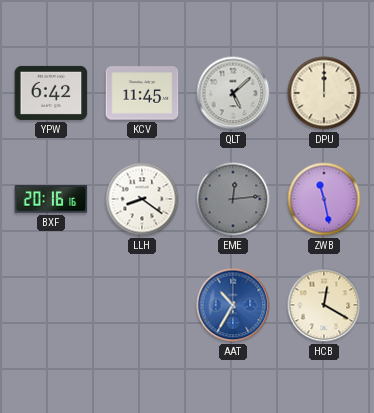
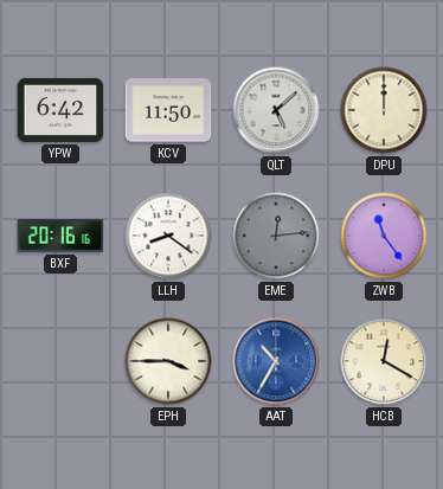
KCV: 11:45 -> 11:50
ZWB: 11:28 -> 11:24
EPH: none -> 3:45
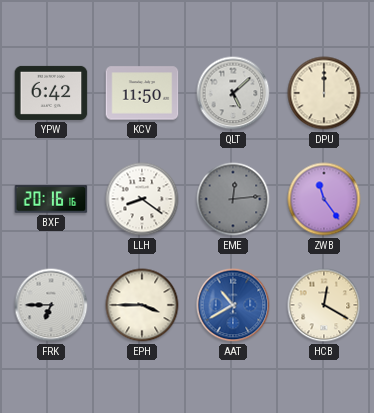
FRK: none -> 6:45
AAT: 10:35 -> 10:40
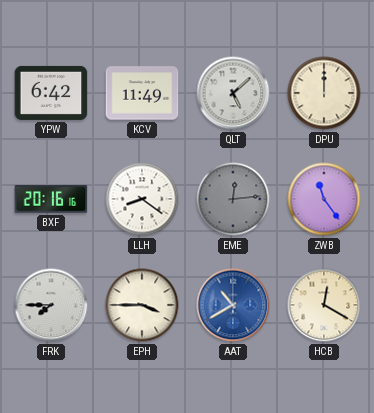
KCV: 11:50 -> 11:49
FRK: 6:45 -> 7:45
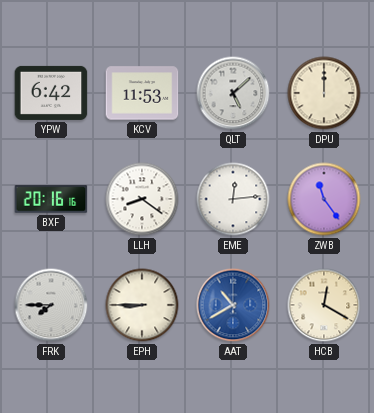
KCV: 11:49 -> 11:53
EME dial: grey -> white
EPH: 3:45 -> 8:45
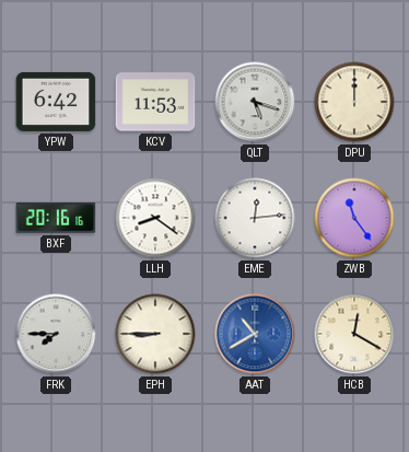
QLT: 5:08 -> 5:18
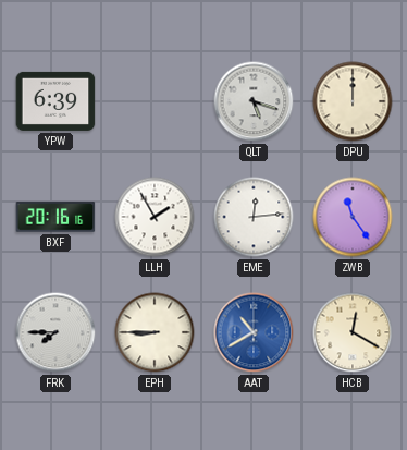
YPW: 6:42 -> 6:39
KCV: 11:53 -> none
LLH: 8:21 -> 1:55
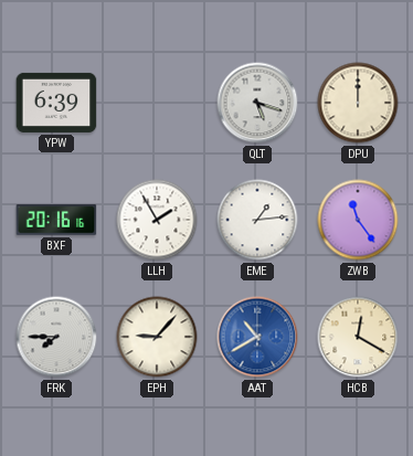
EME: 12:14 -> 1:14
EPH: 8:45 -> 9:07
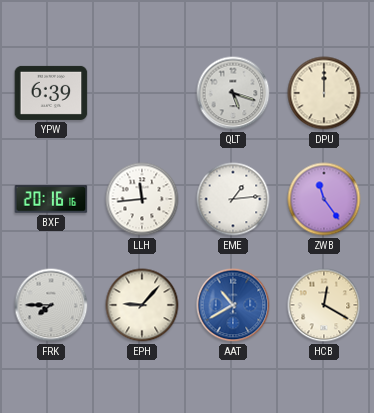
LLH: 1:55 -> 11:44
